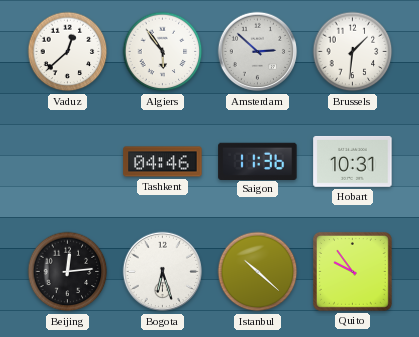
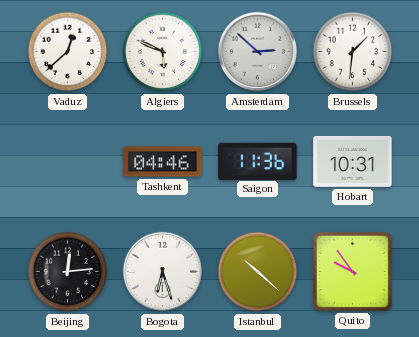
Algiers: 5:54 -> 5:49
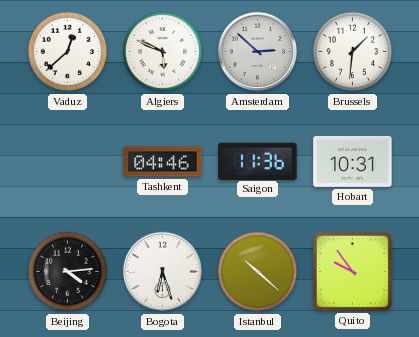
Beijing: 12:14 -> 4:14
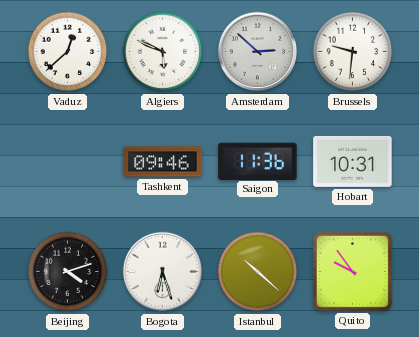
Brussels: 1:31 -> 9:31
Tashkent: 04:46 -> 09:46
Beijing: 4:14 -> 4:12
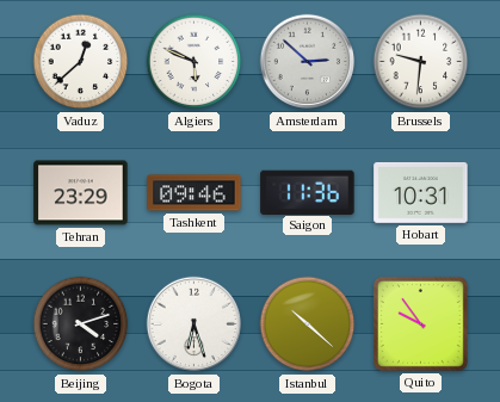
Tehran: none -> 23:29
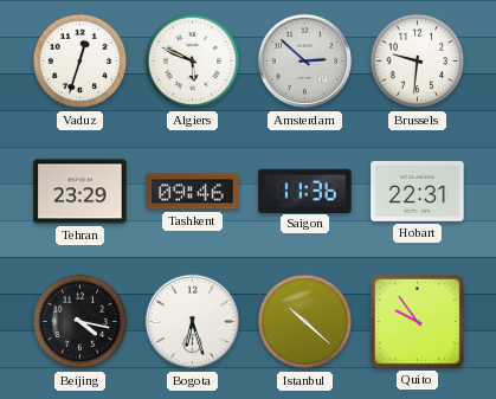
Vaduz: 12:38 -> 12:33
Hobart: 10:31 -> 22:31
Beijing: 4:12 -> 4:17
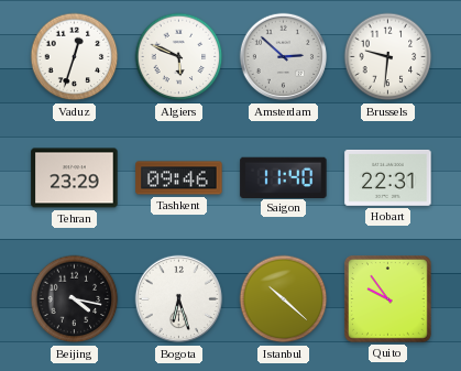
Saigon: 11:36 -> 11:40
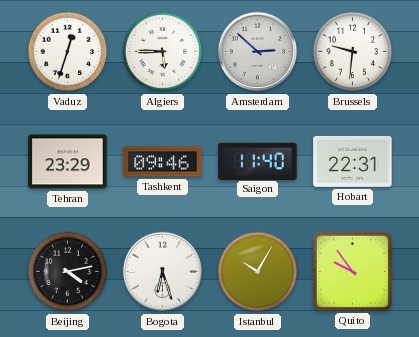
Algiers: 5:49 -> 5:45
Beijing: 4:17 -> 4:13
Istanbul: 10:22 -> 10:05
